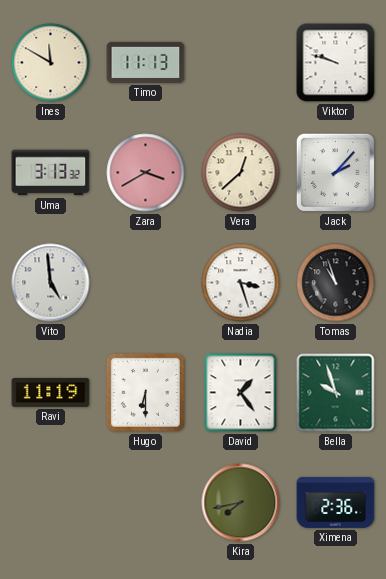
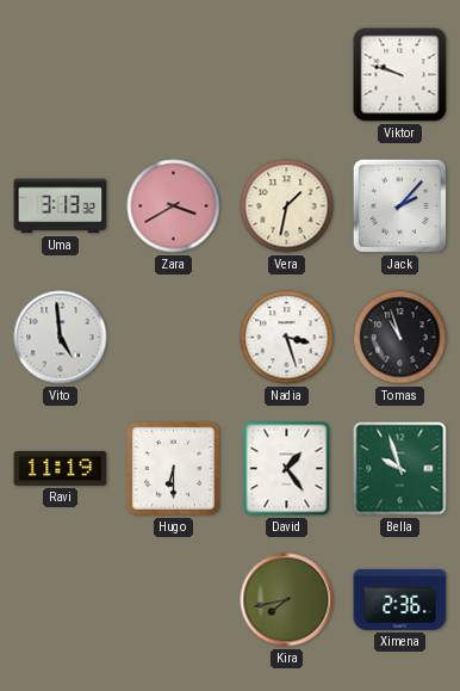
Ines: 11:50 -> none
Timo: 11:13 -> none
Vera: 12:38 -> 1:32
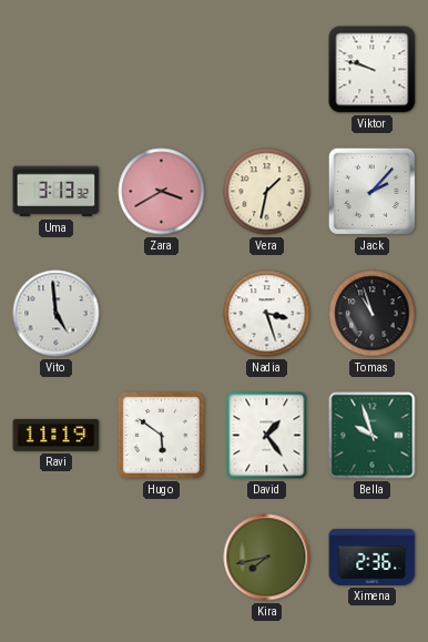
Hugo: 6:30 -> 5:51
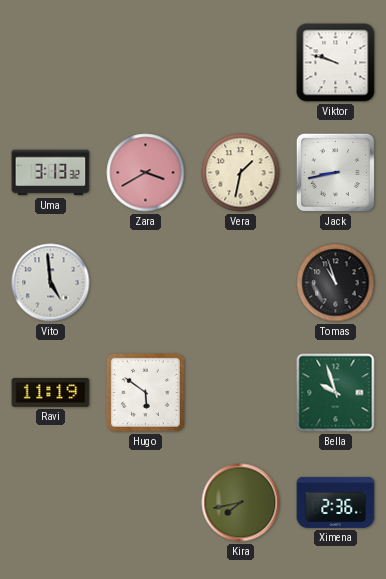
Jack: 2:07 -> 8:43
Nadia: 3:27 -> none
David: 1:24 -> none
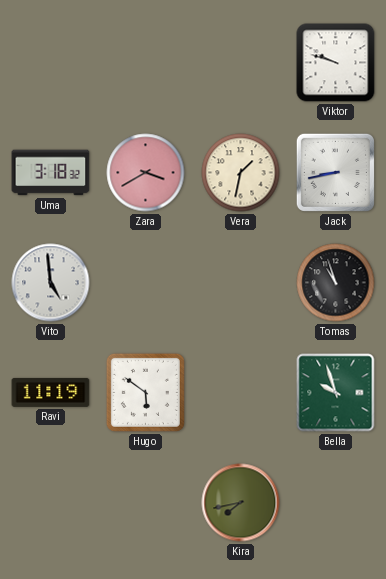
Uma: 3:13 -> 3:18
Ximena: 2:36 -> none
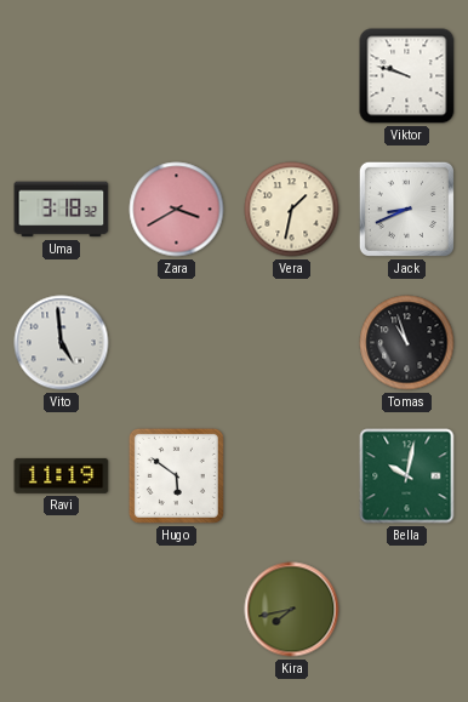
Jack: 8:43 -> 8:41
Bella: 9:57 -> 10:02
